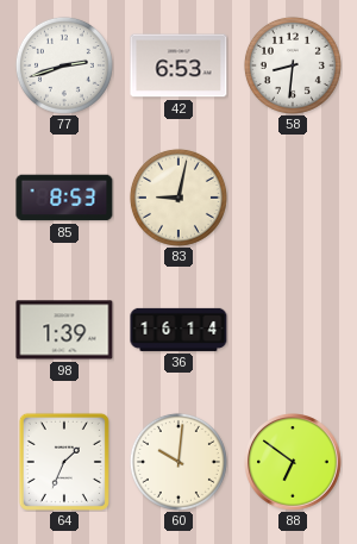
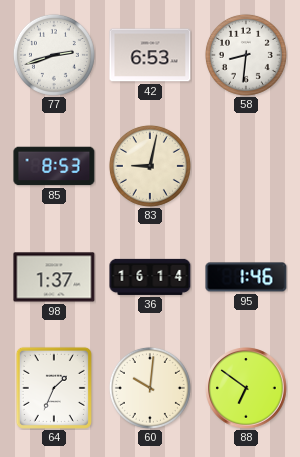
98: 1:39 -> 1:37
95: none -> 1:46
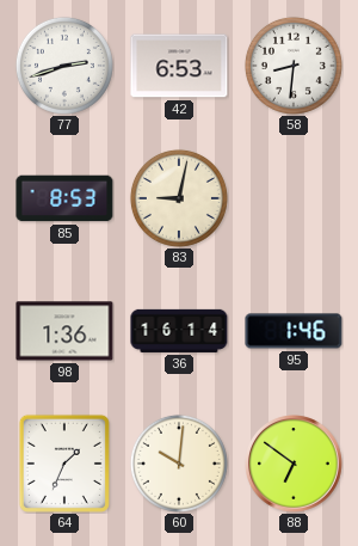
98: 1:37 -> 1:36
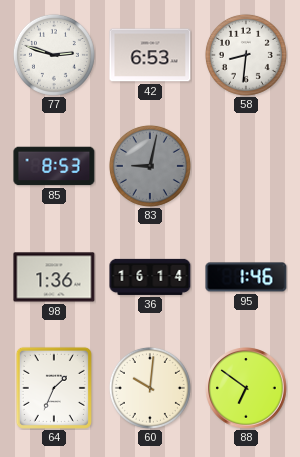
77: 2:42 -> 2:48
83 dial: cream -> grey
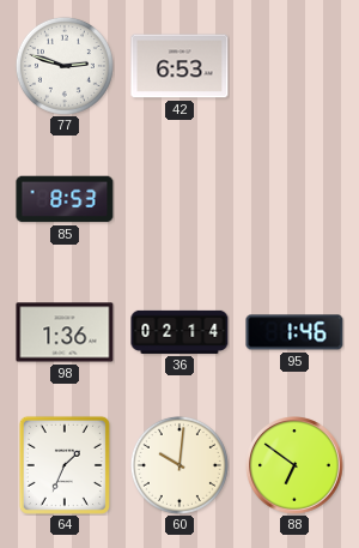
58: 8:31 -> none
83: 9:02 -> none
36: 16:14 -> 02:14
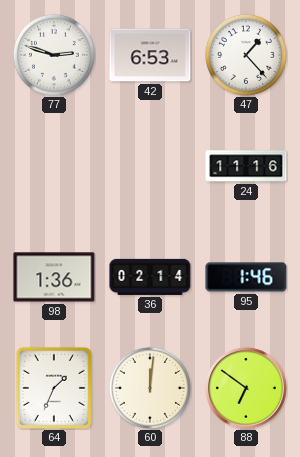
47: none -> 1:23
85: 8:53 -> none
24: none -> 11:16
60: 10:01 -> 12:01
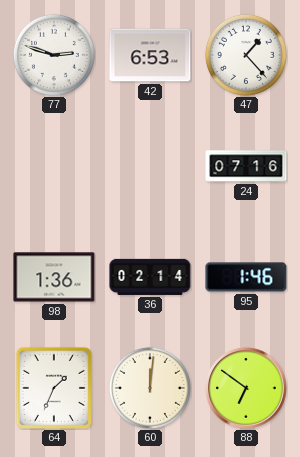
24: 11:16 -> 07:16
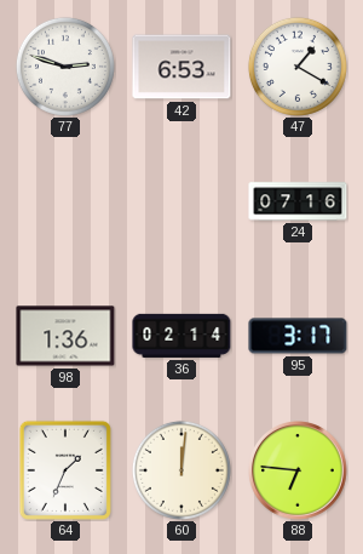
47: 1:23 -> 1:20
95: 1:46 -> 3:17
88: 6:51 -> 6:46
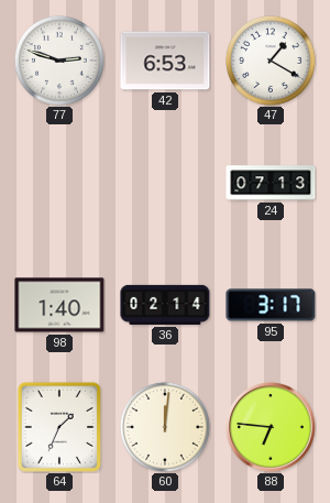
24: 07:16 -> 07:13
98: 1:36 -> 1:40
